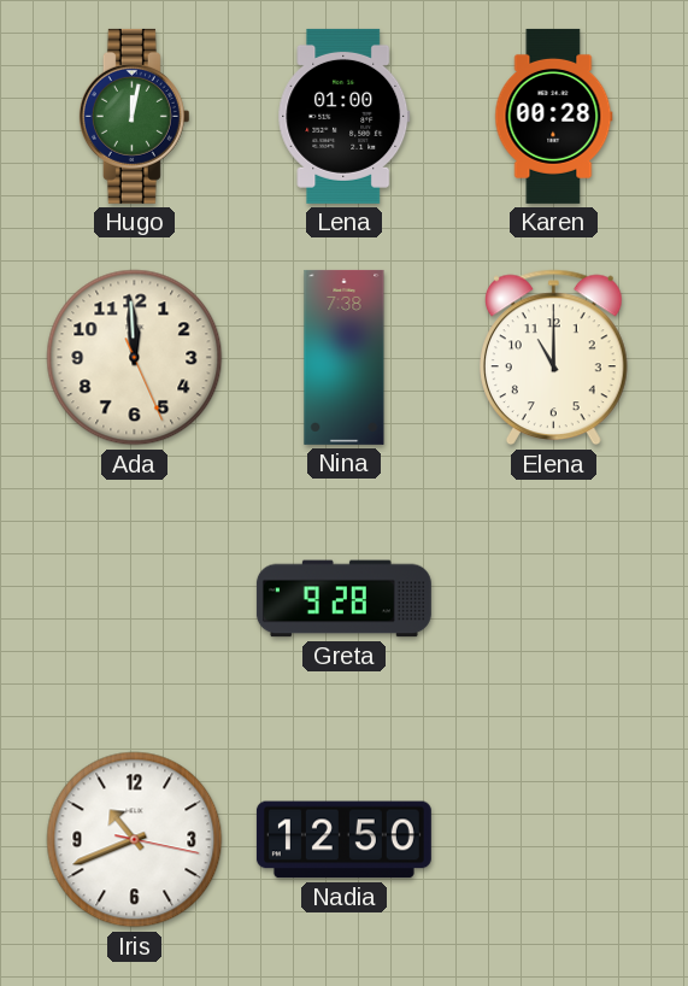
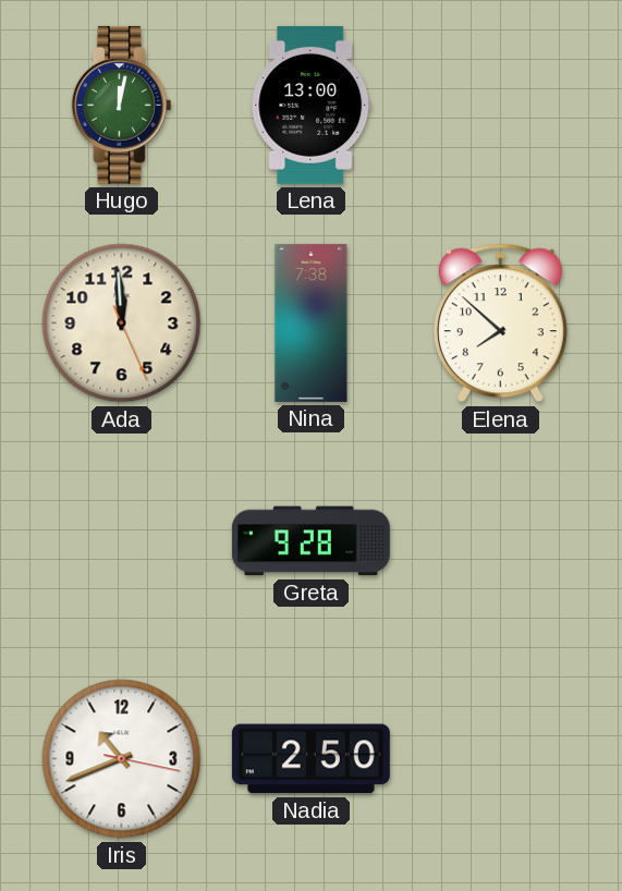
Lena: 01:00 -> 13:00
Karen: 00:28 -> none
Elena: 11:00 -> 7:52
Nadia: 12:50 -> 2:50
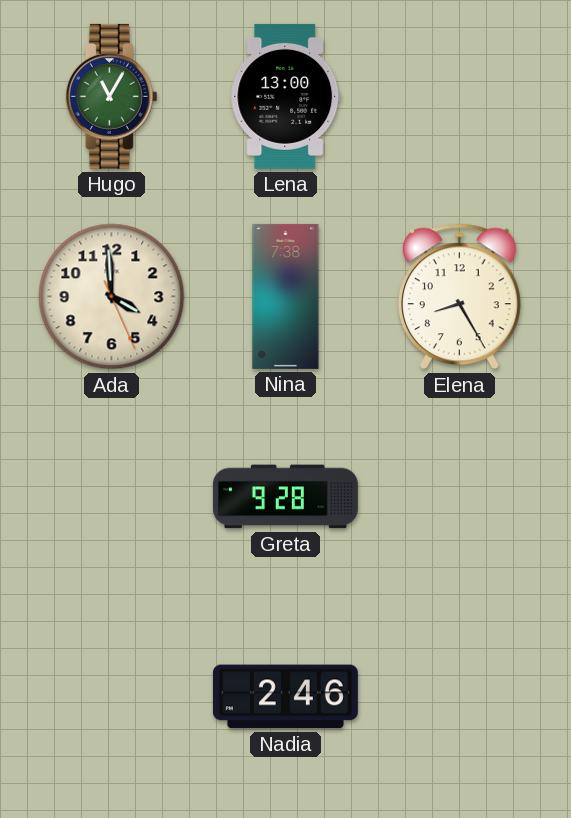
Hugo: 12:02 -> 11:05
Ada: 11:59 -> 3:59
Elena: 7:52 -> 8:25
Iris: 10:41 -> none
Nadia: 2:50 -> 2:46
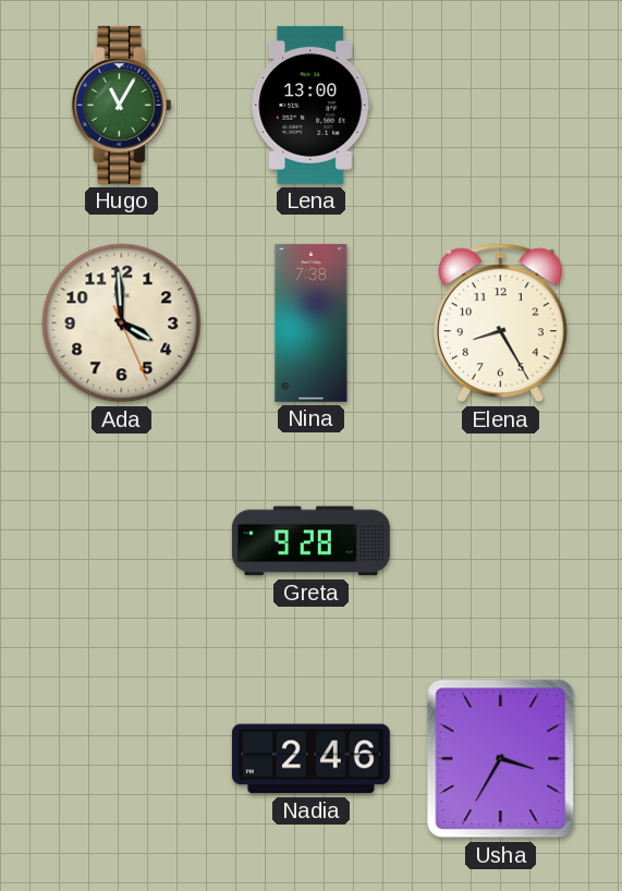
Usha: none -> 3:35
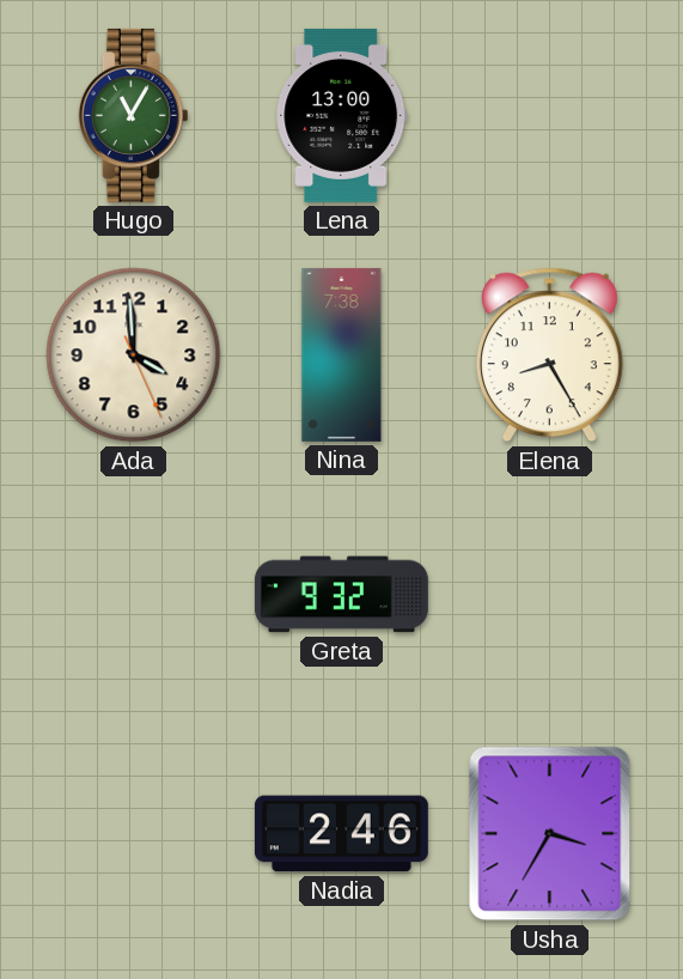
Greta: 9:28 -> 9:32
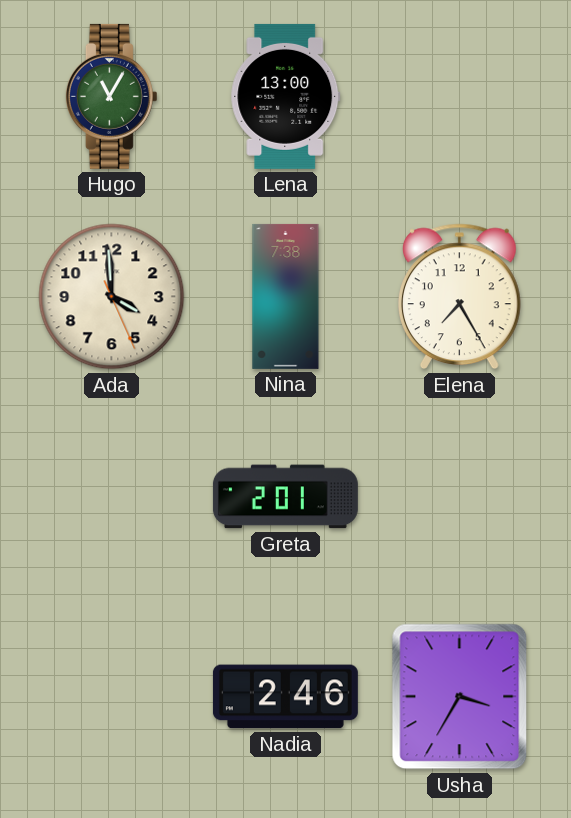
Elena: 8:25 -> 7:25
Greta: 9:32 -> 2:01
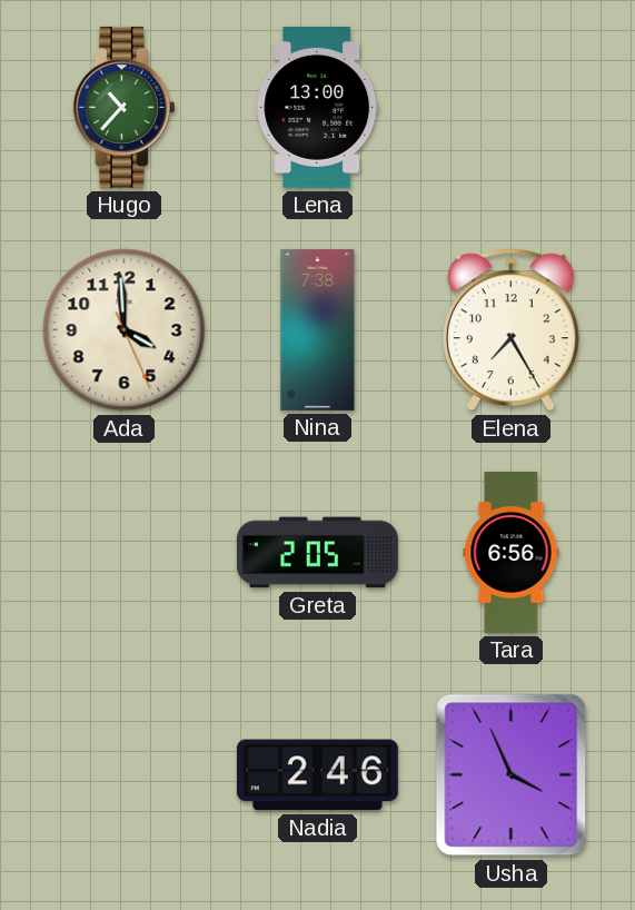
Hugo: 11:05 -> 10:37
Greta: 2:01 -> 2:05
Tara: none -> 6:56
Usha: 3:35 -> 3:56
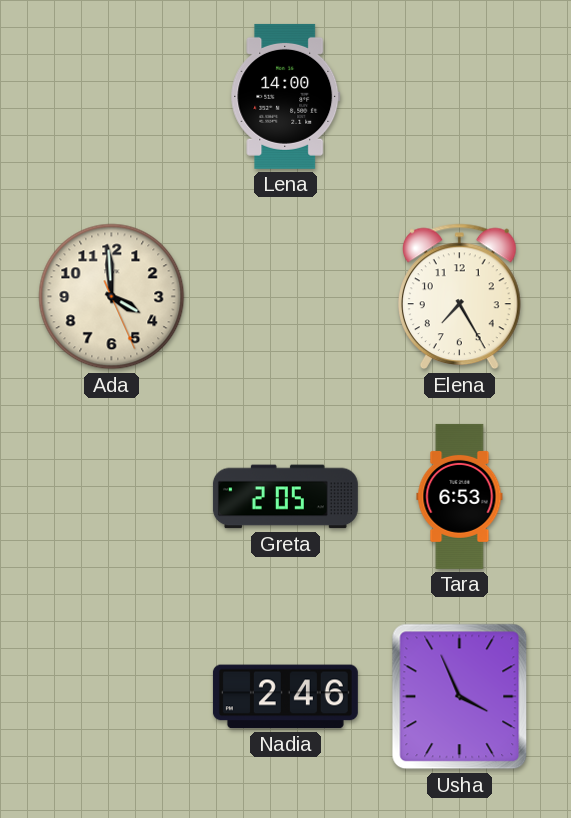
Hugo: 10:37 -> none
Lena: 13:00 -> 14:00
Nina: 7:38 -> none
Tara: 6:56 -> 6:53
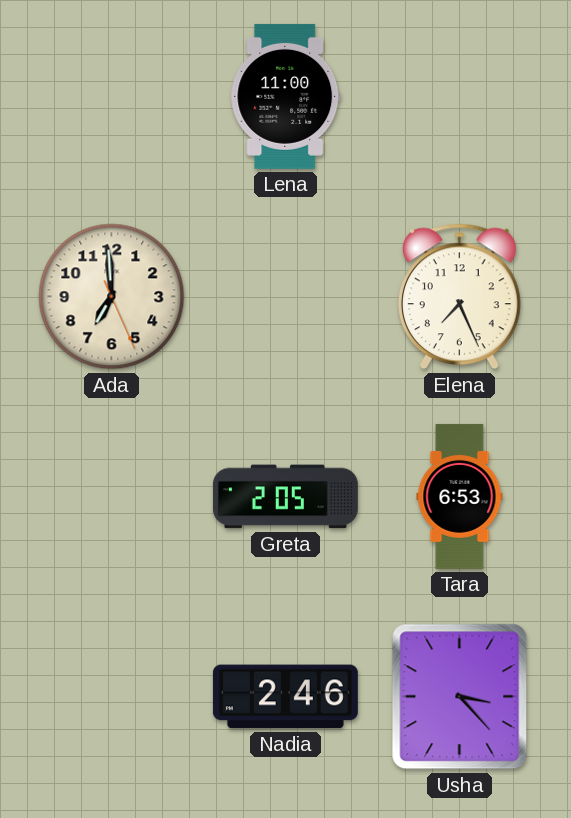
Lena: 14:00 -> 11:00
Ada: 3:59 -> 6:59
Elena: 7:25 -> 7:26
Usha: 3:56 -> 3:23
